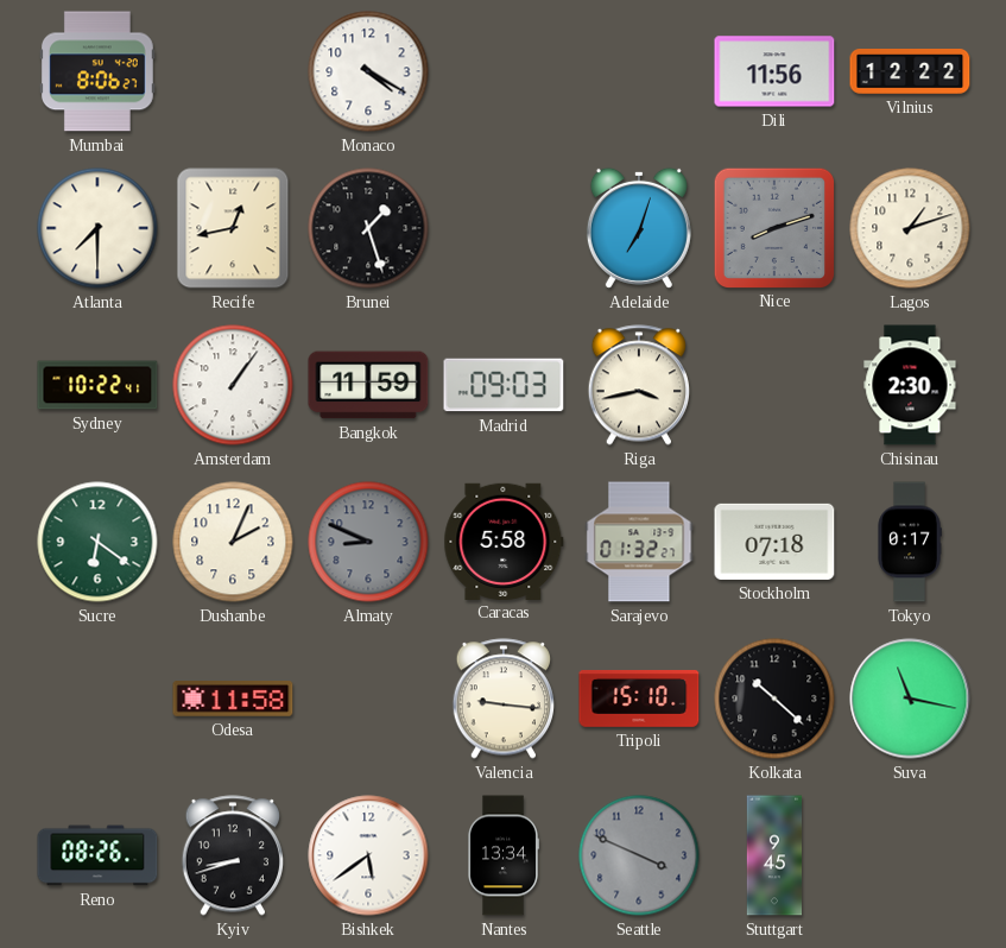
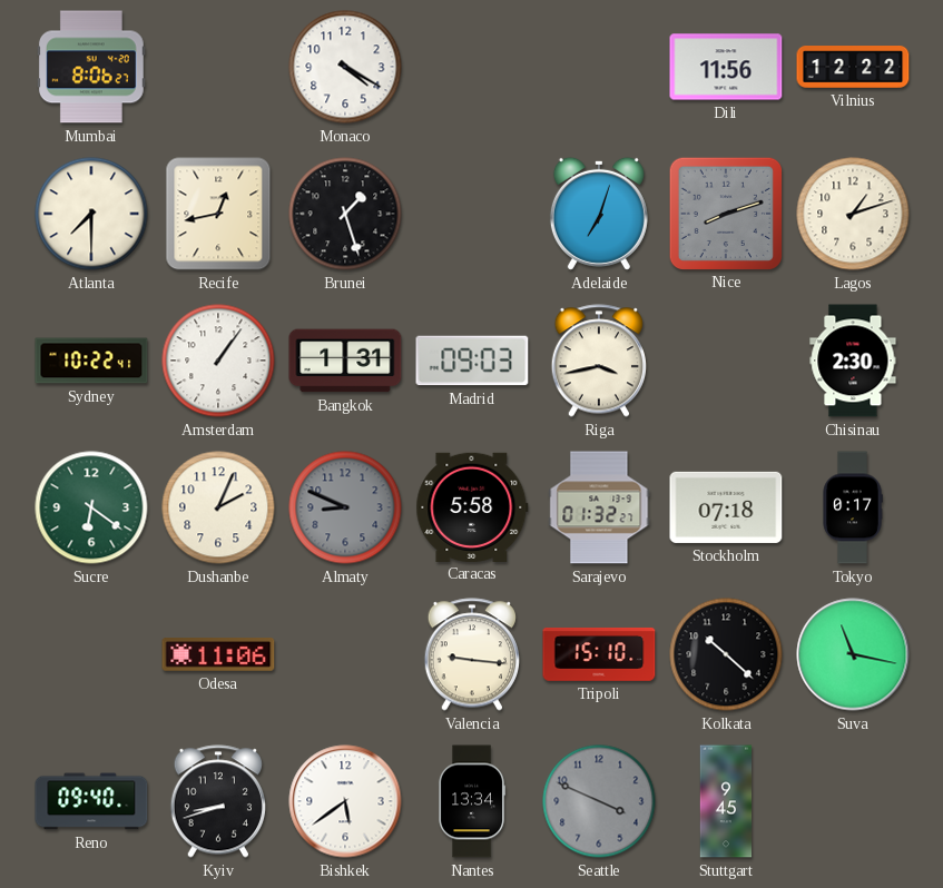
Bangkok: 11:59 -> 1:31
Odesa: 11:58 -> 11:06
Reno: 08:26 -> 09:40
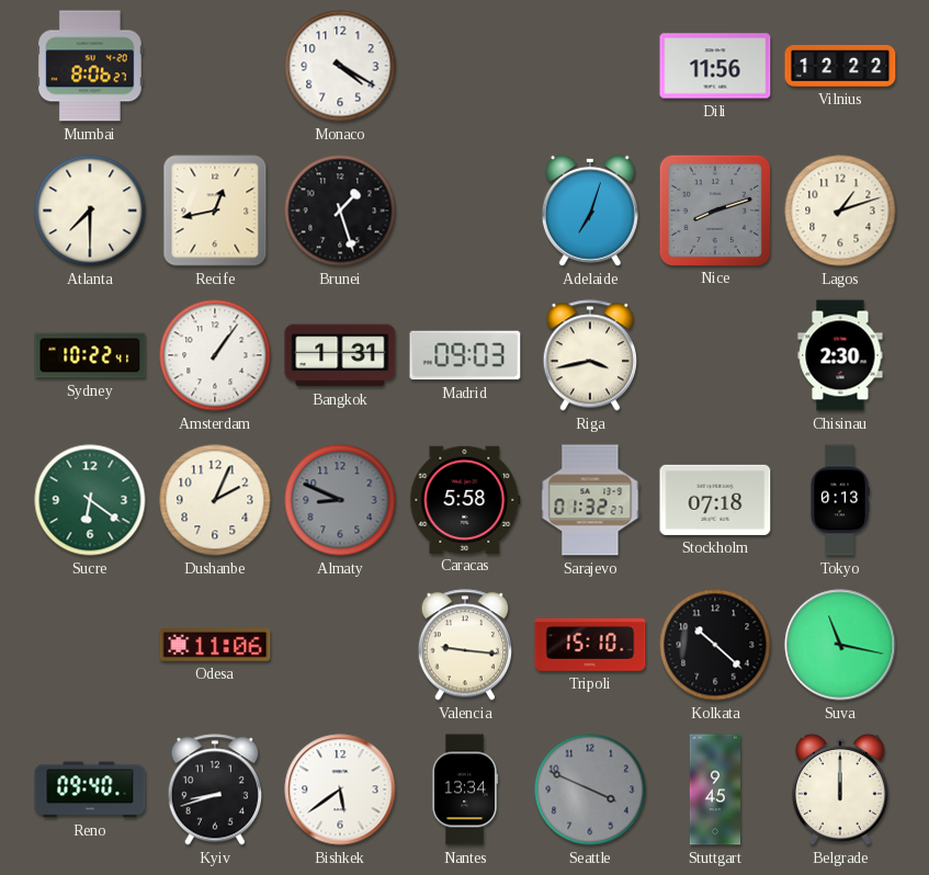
Tokyo: 0:17 -> 0:13
Belgrade: none -> 12:00
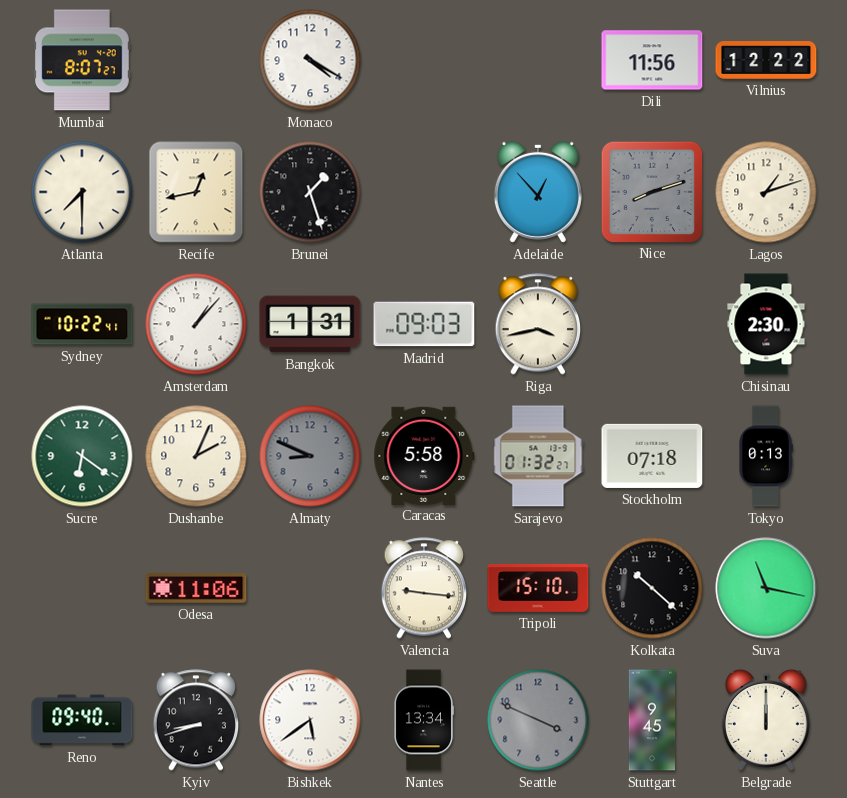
Mumbai: 8:06 -> 8:07
Adelaide: 7:03 -> 12:53
Amsterdam: 1:06 -> 1:07
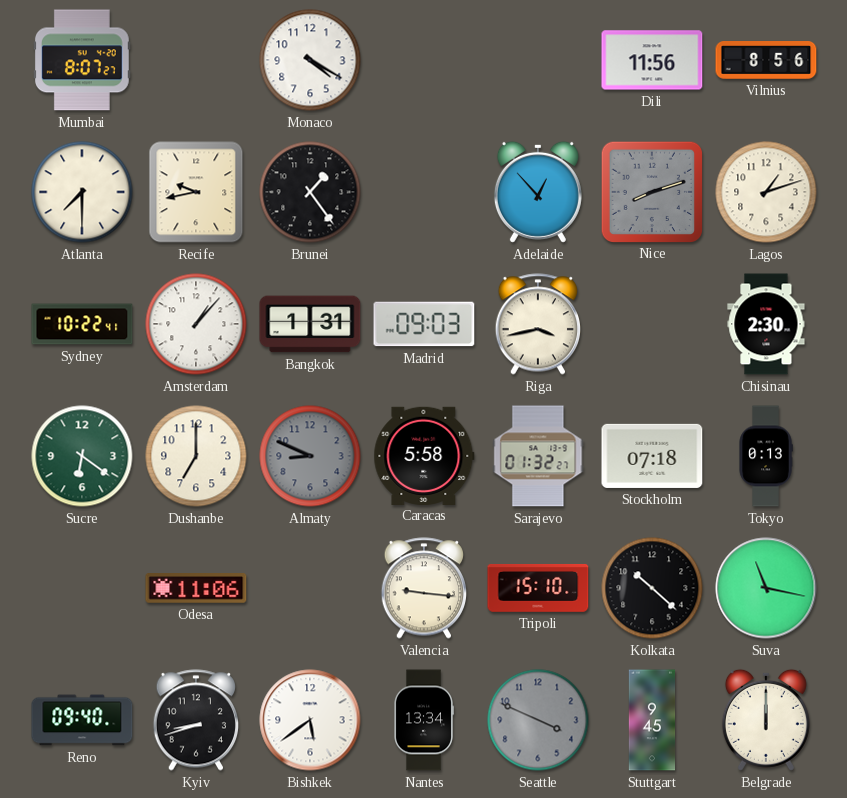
Vilnius: 12:22 -> 8:56
Recife: 12:43 -> 9:43
Brunei: 1:27 -> 1:24
Dushanbe: 2:04 -> 7:00
